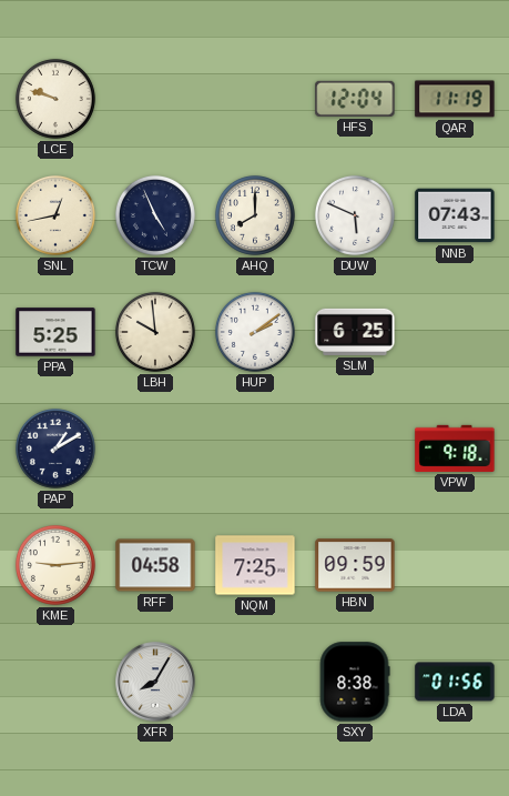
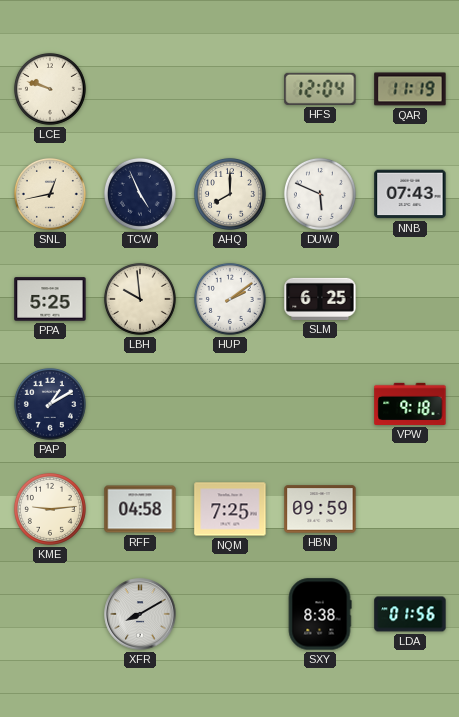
XFR: 8:05 -> 8:10
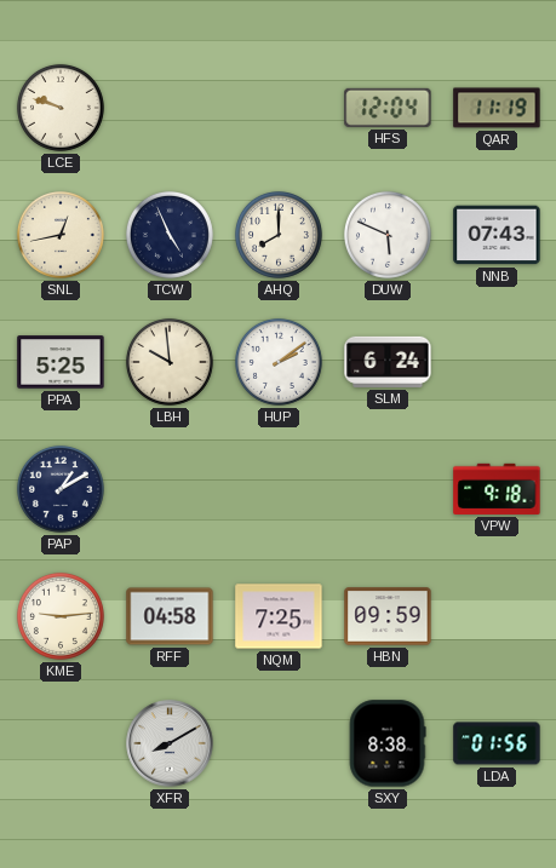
SLM: 6:25 -> 6:24
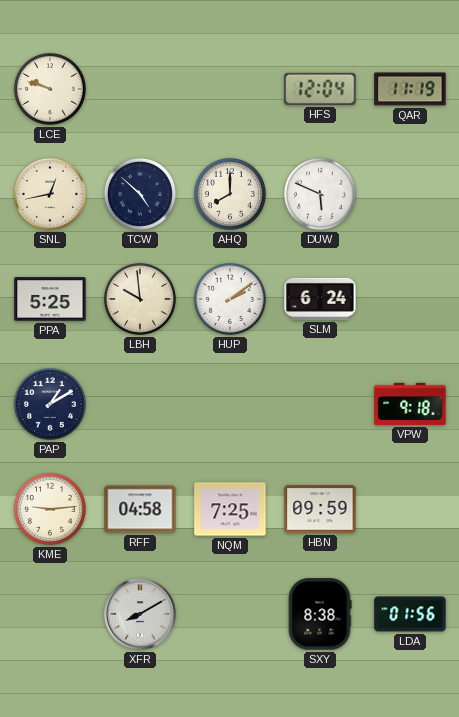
TCW: 4:56 -> 4:52
NNB: 07:43 -> none
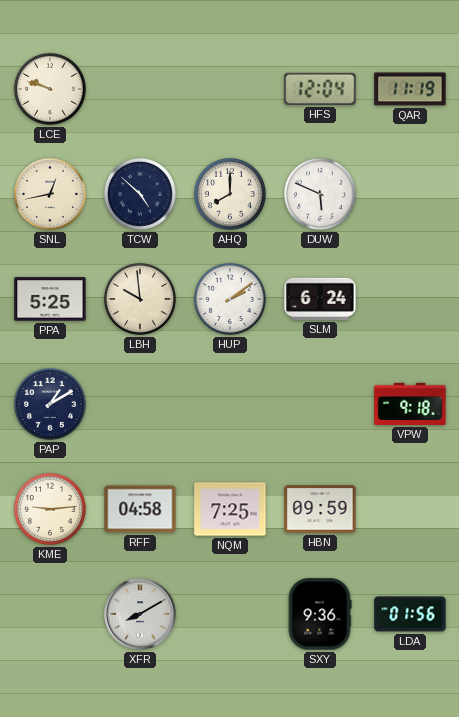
SXY: 8:38 -> 9:36
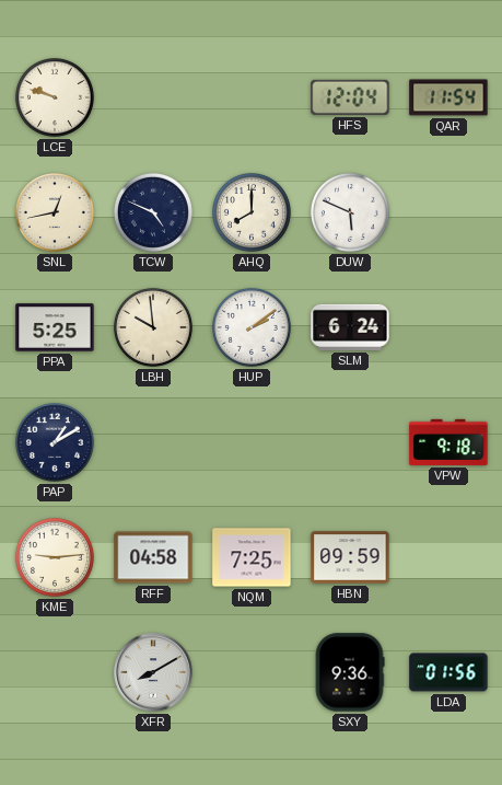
QAR: 11:19 -> 11:54
TCW: 4:52 -> 4:49
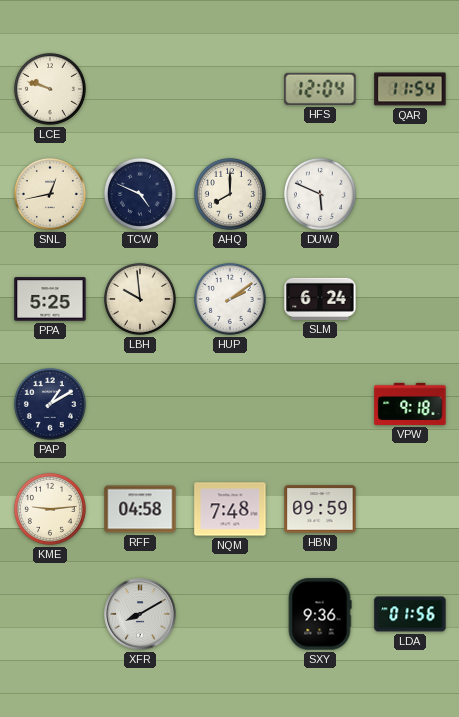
NQM: 7:25 -> 7:48
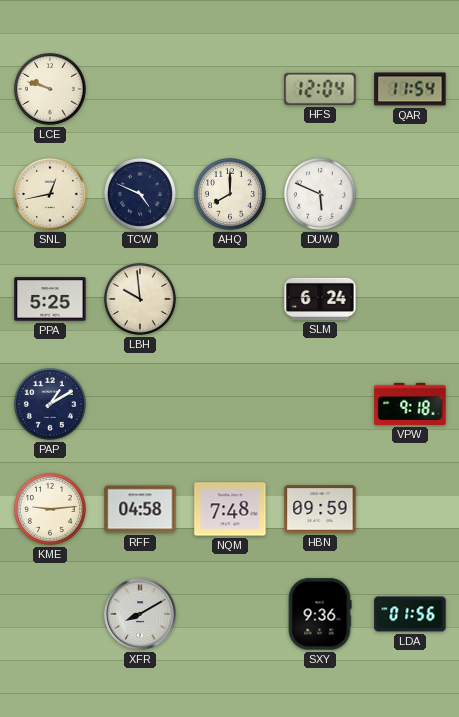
HUP: 2:09 -> none
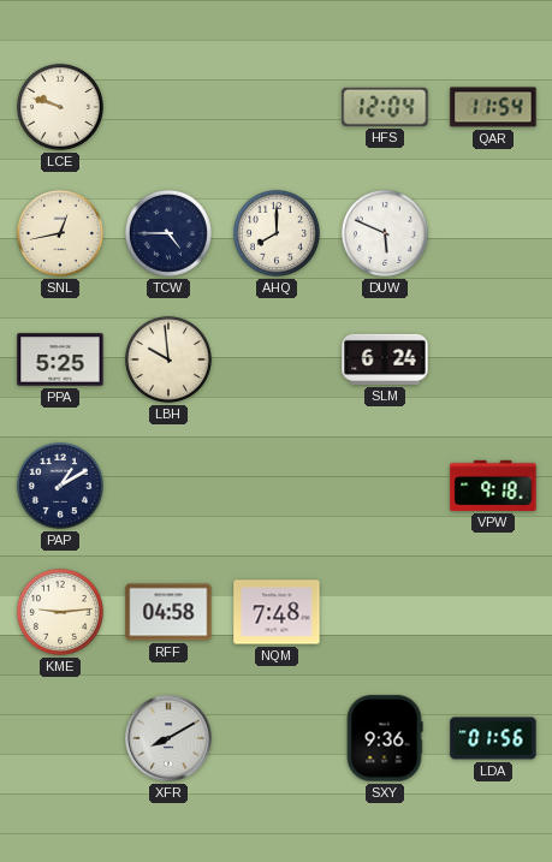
TCW: 4:49 -> 4:45
HBN: 09:59 -> none
